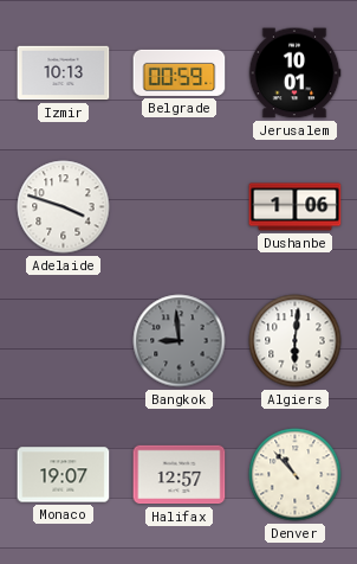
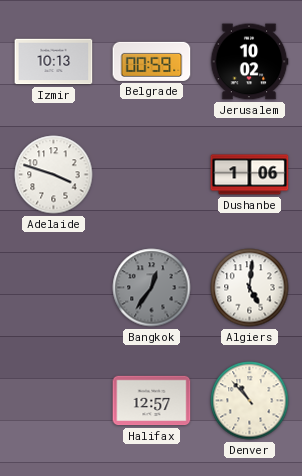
Jerusalem: 10:01 -> 10:02
Bangkok: 8:59 -> 12:36
Algiers: 6:01 -> 5:01
Monaco: 19:07 -> none
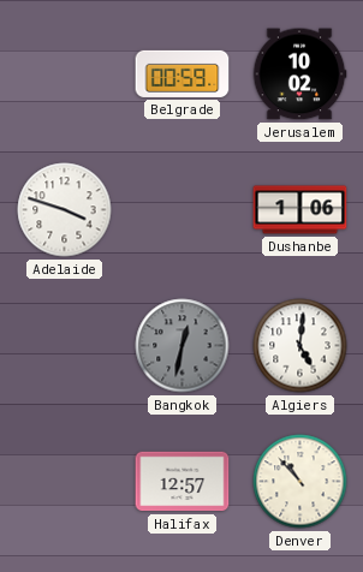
Izmir: 10:13 -> none
Bangkok: 12:36 -> 12:32
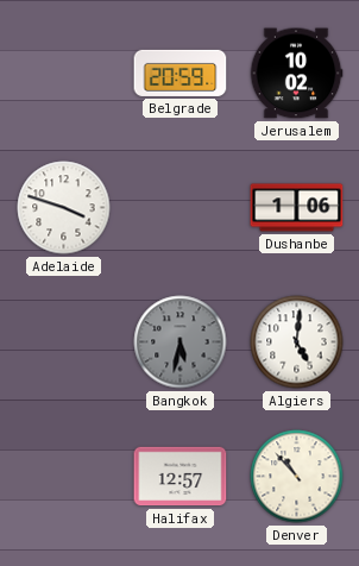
Belgrade: 00:59 -> 20:59
Bangkok: 12:32 -> 5:32
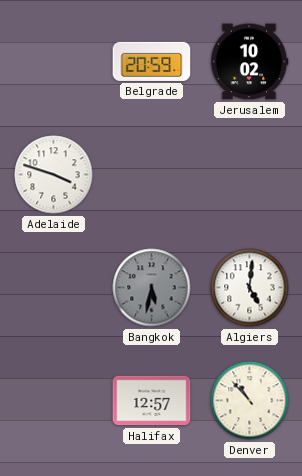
Dushanbe: 1:06 -> none
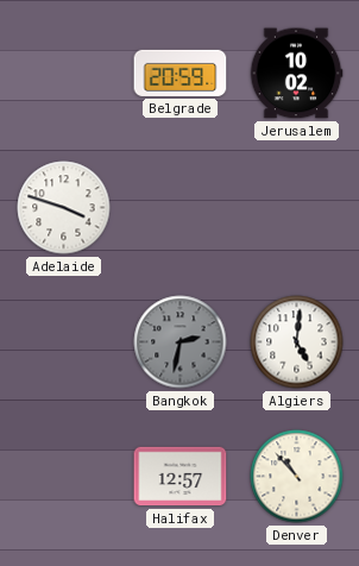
Bangkok: 5:32 -> 2:32
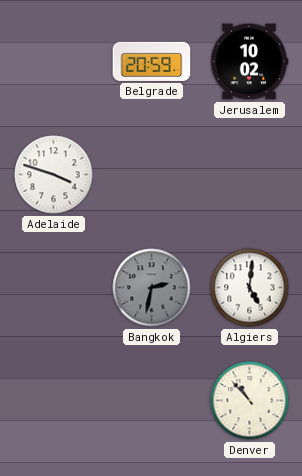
Halifax: 12:57 -> none
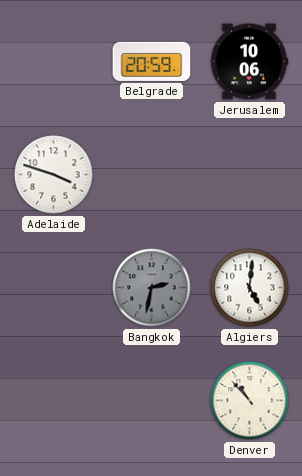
Jerusalem: 10:02 -> 10:06
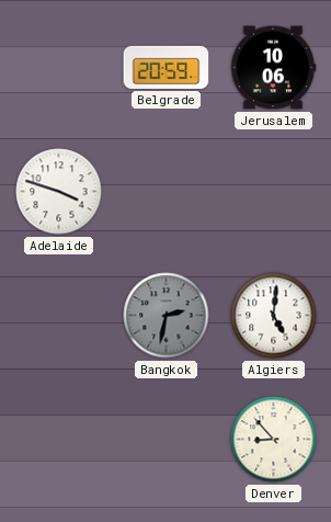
Denver: 10:53 -> 8:53
